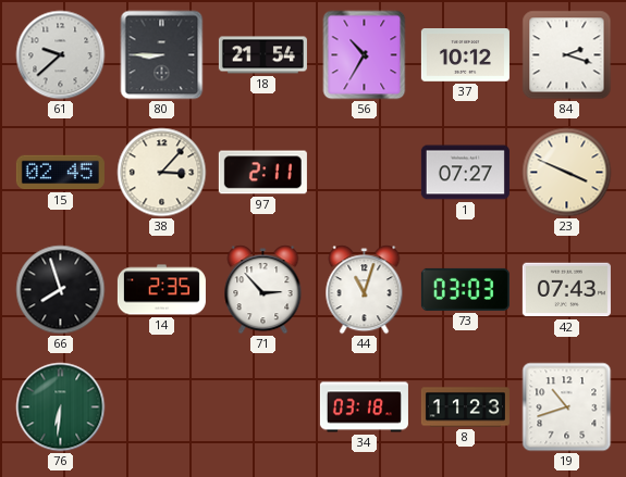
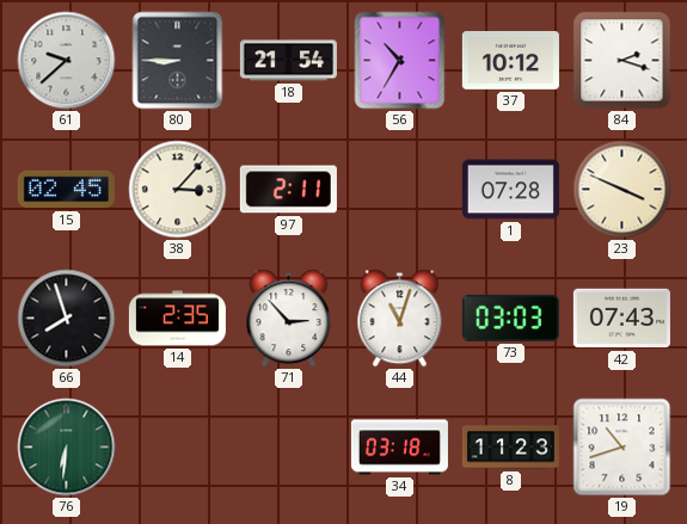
1: 07:27 -> 07:28
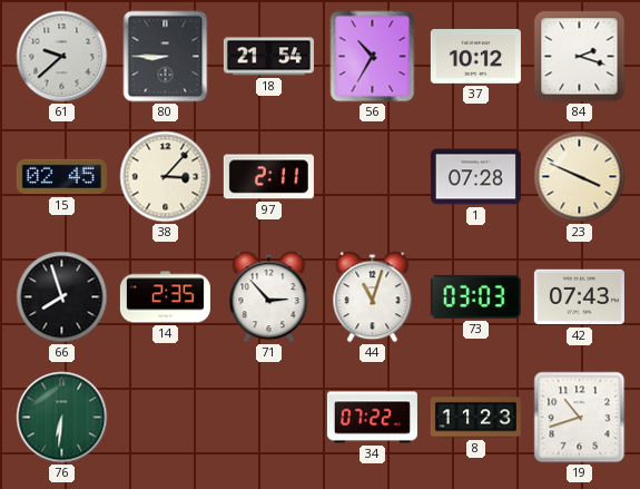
34: 03:18 -> 07:22
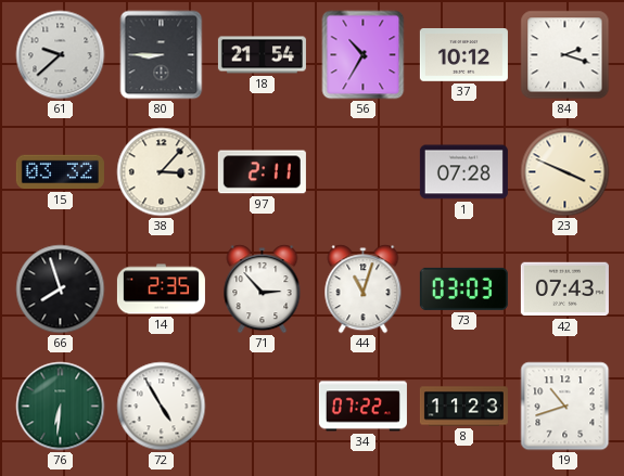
15: 02:45 -> 03:32
72: none -> 4:55
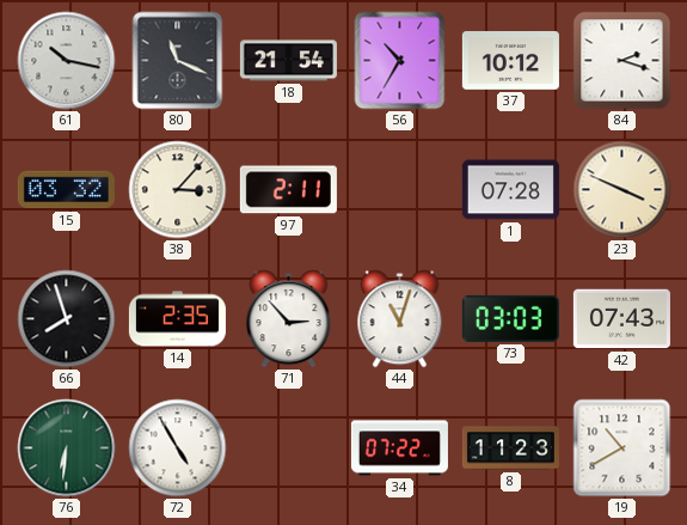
61: 9:38 -> 10:17
80: 8:45 -> 11:19
19: 10:42 -> 10:40
